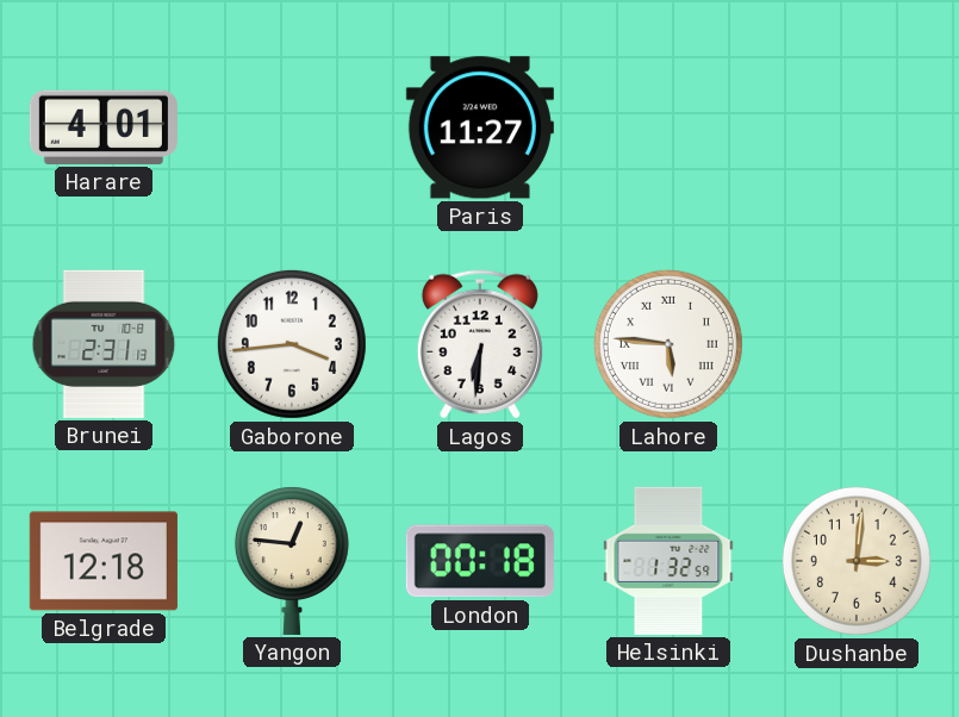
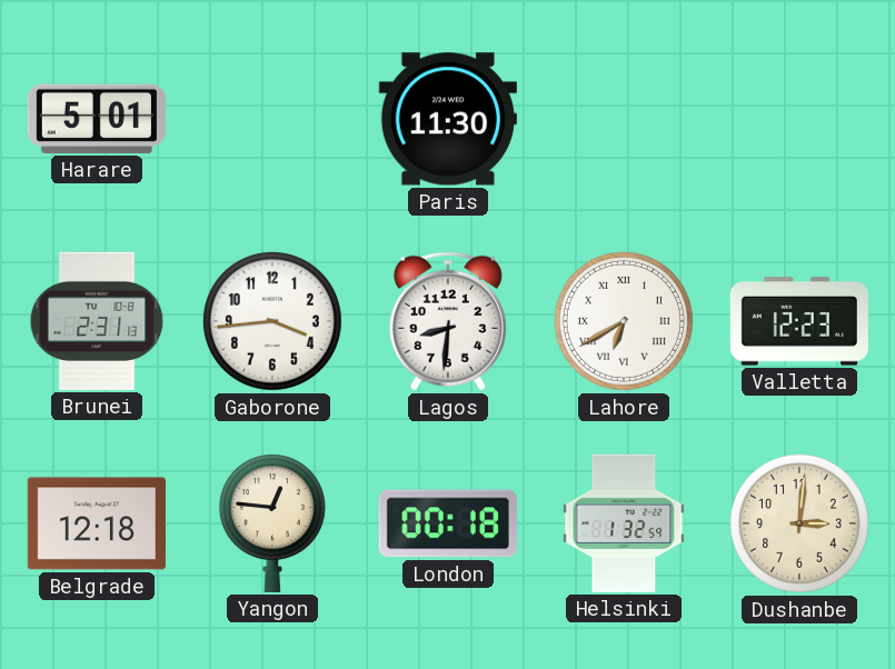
Harare: 4:01 -> 5:01
Paris: 11:27 -> 11:30
Lagos: 6:31 -> 8:31
Lahore: 5:46 -> 6:40
Valletta: none -> 12:23
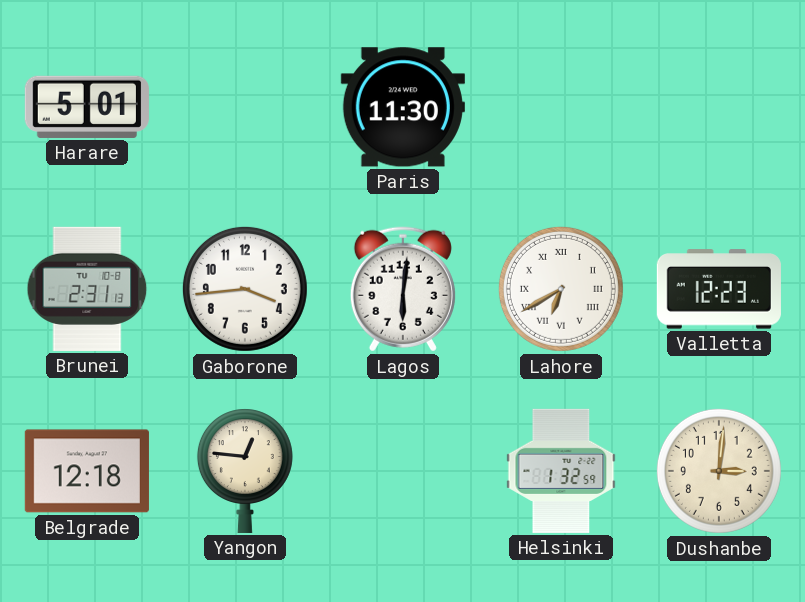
Lagos: 8:31 -> 6:01
London: 00:18 -> none
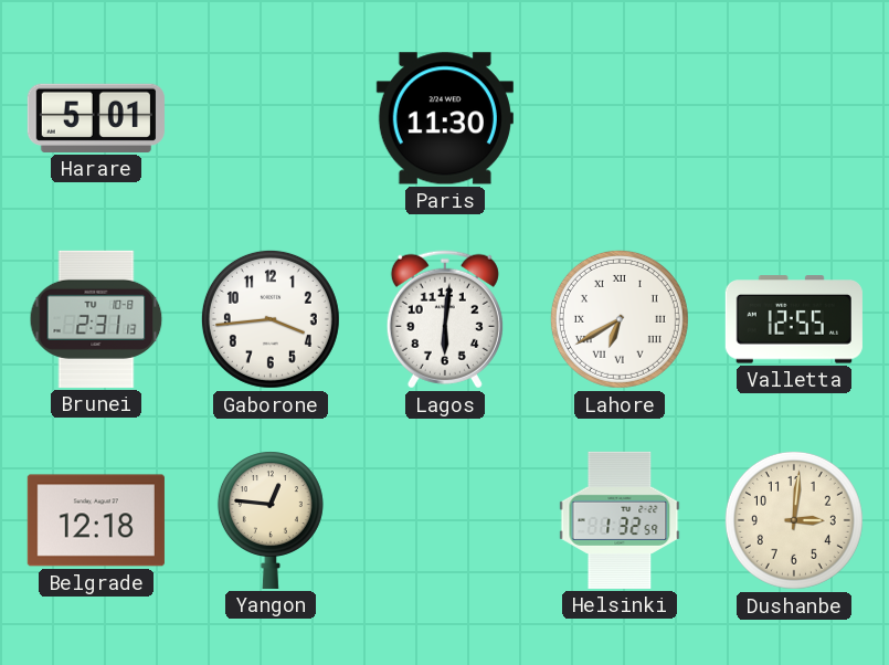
Valletta: 12:23 -> 12:55
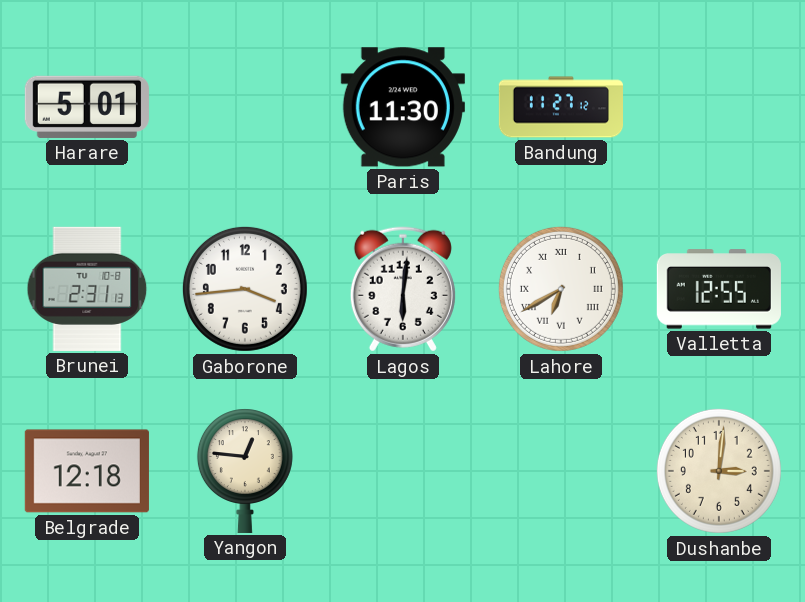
Bandung: none -> 11:27
Helsinki: 1:32 -> none
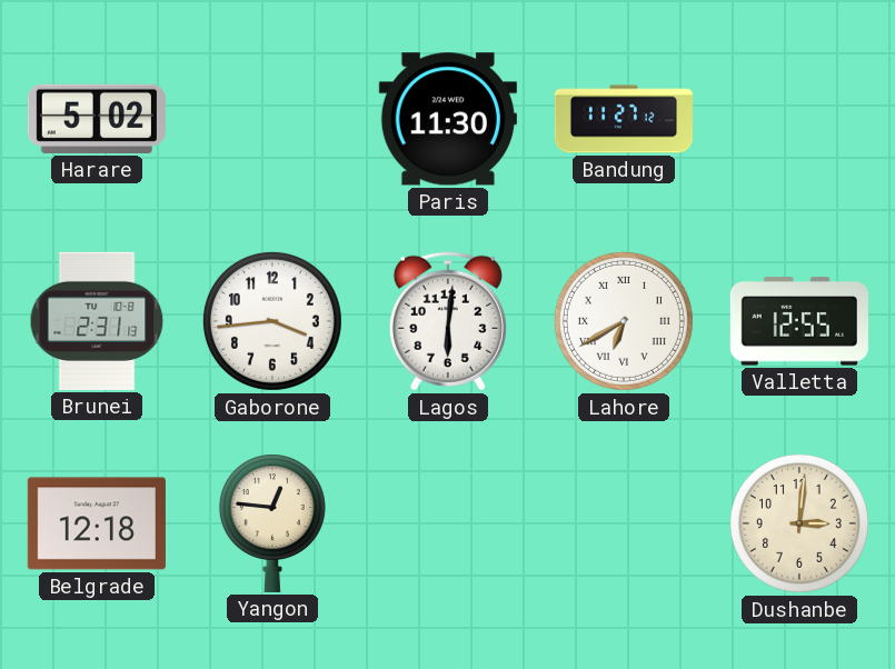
Harare: 5:01 -> 5:02
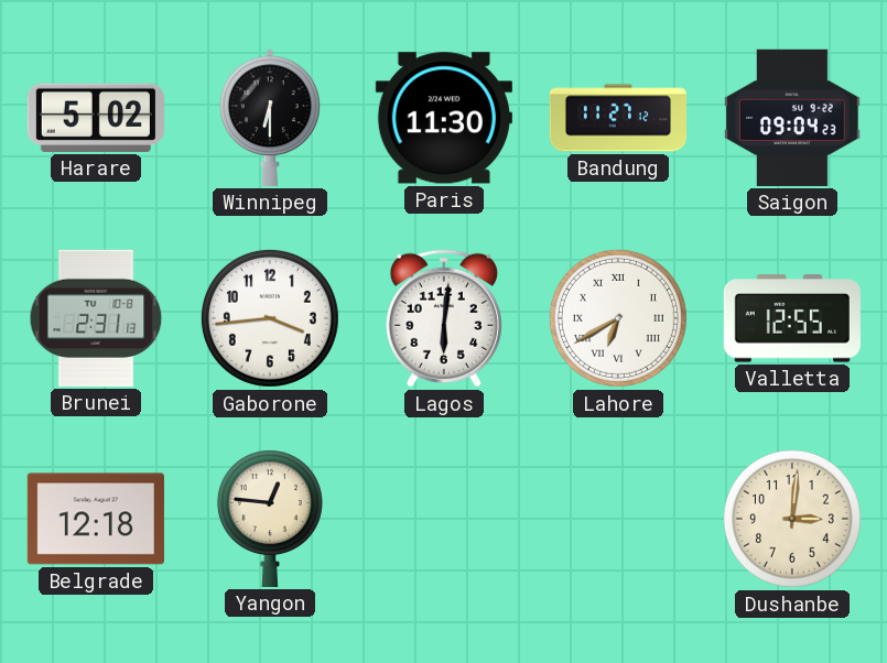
Winnipeg: none -> 6:30
Saigon: none -> 09:04
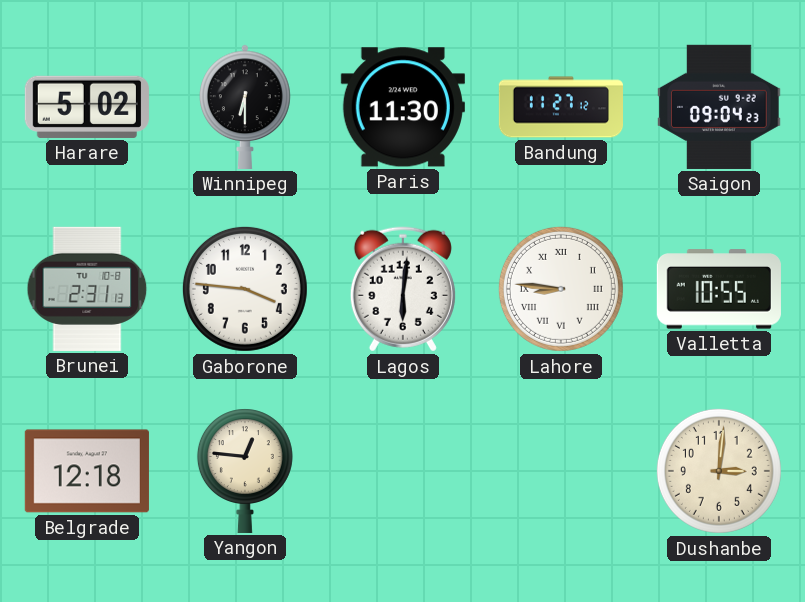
Gaborone: 3:44 -> 3:46
Lahore: 6:40 -> 8:46
Valletta: 12:55 -> 10:55
